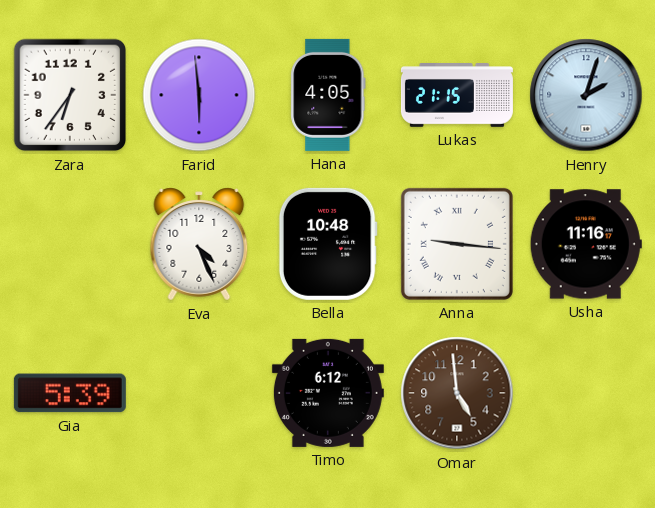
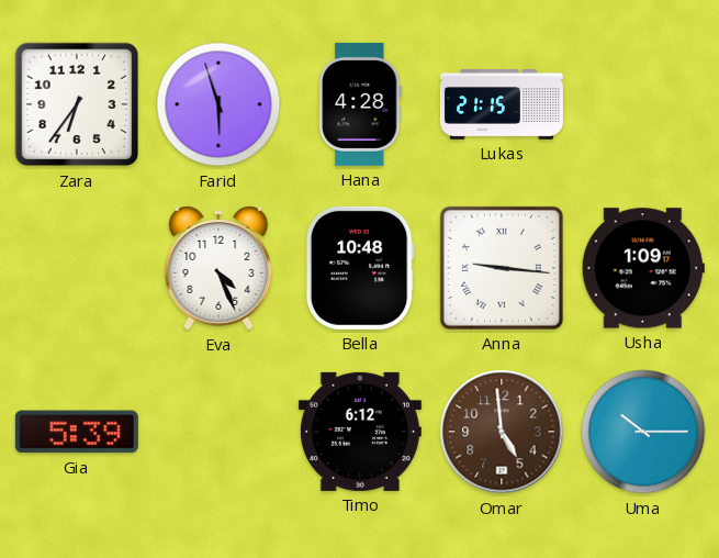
Farid: 5:59 -> 5:57
Hana: 4:05 -> 4:28
Henry: 2:03 -> none
Usha: 11:16 -> 1:09
Uma: none -> 10:15
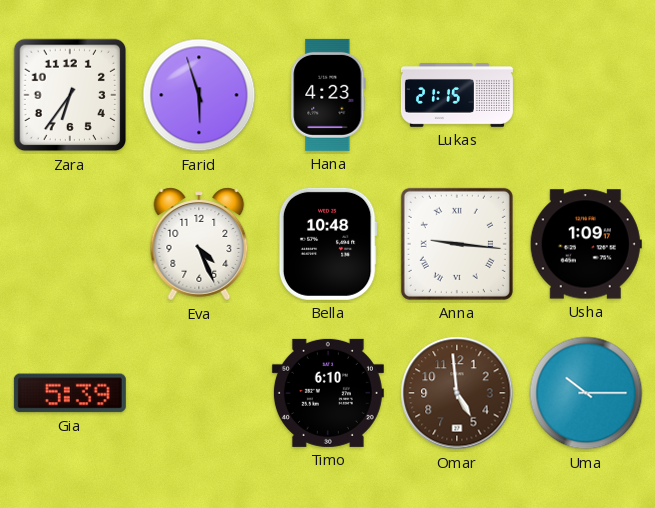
Hana: 4:28 -> 4:23
Timo: 6:12 -> 6:10
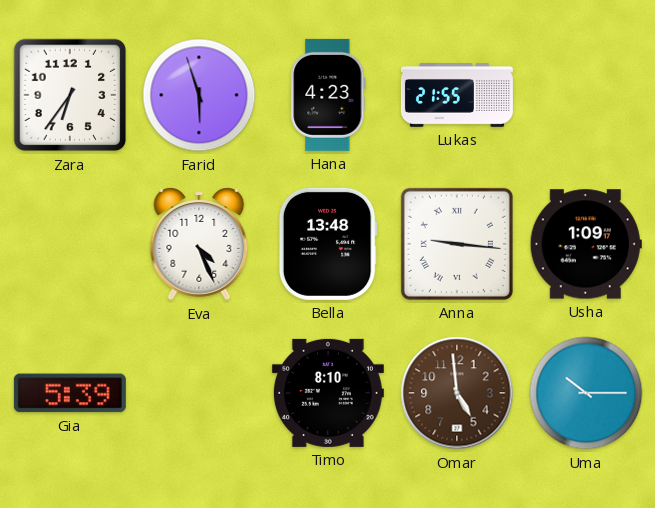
Lukas: 21:15 -> 21:55
Bella: 10:48 -> 13:48
Timo: 6:10 -> 8:10
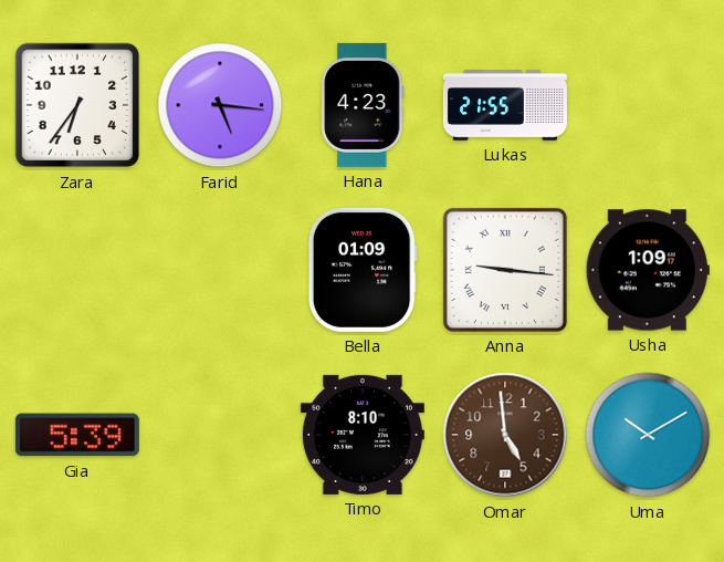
Farid: 5:57 -> 5:16
Eva: 4:26 -> none
Bella: 13:48 -> 01:09
Uma: 10:15 -> 10:10
